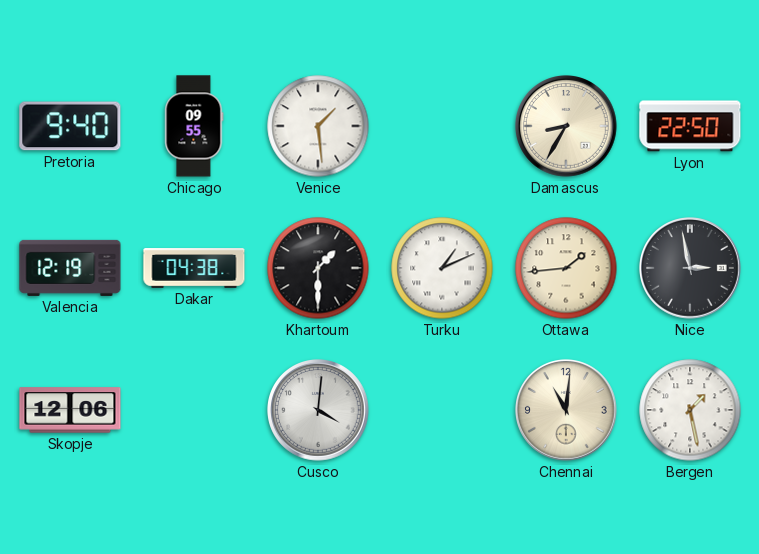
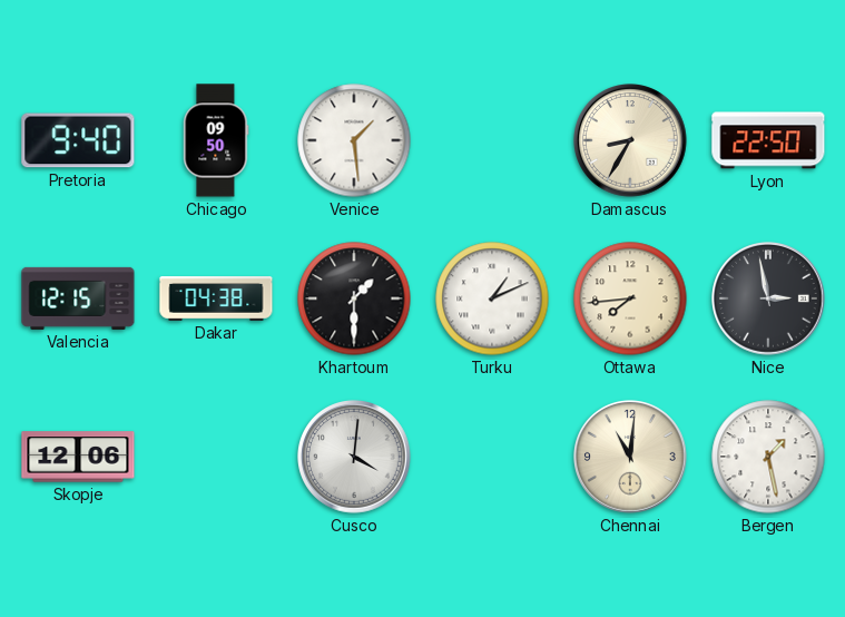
Chicago: 09:55 -> 09:50
Valencia: 12:19 -> 12:15
Ottawa: 1:44 -> 7:44
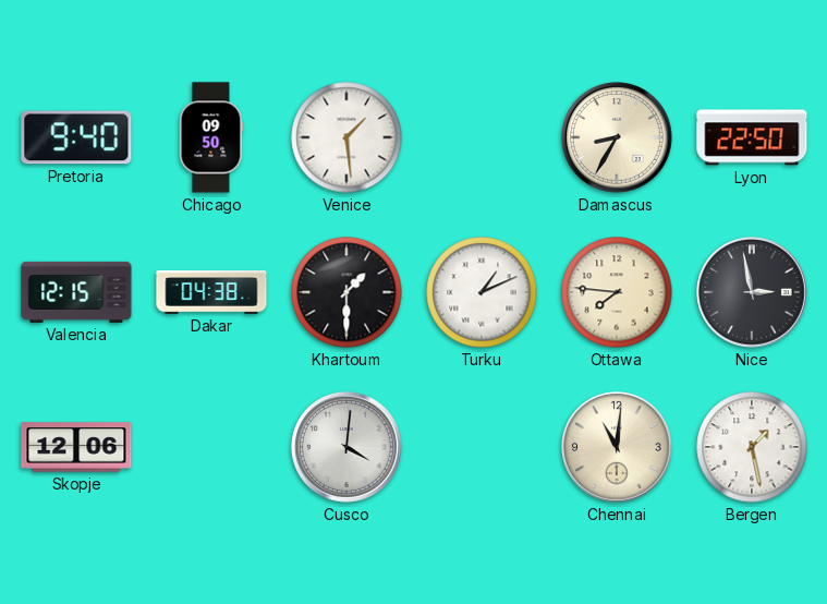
Ottawa: 7:44 -> 7:46
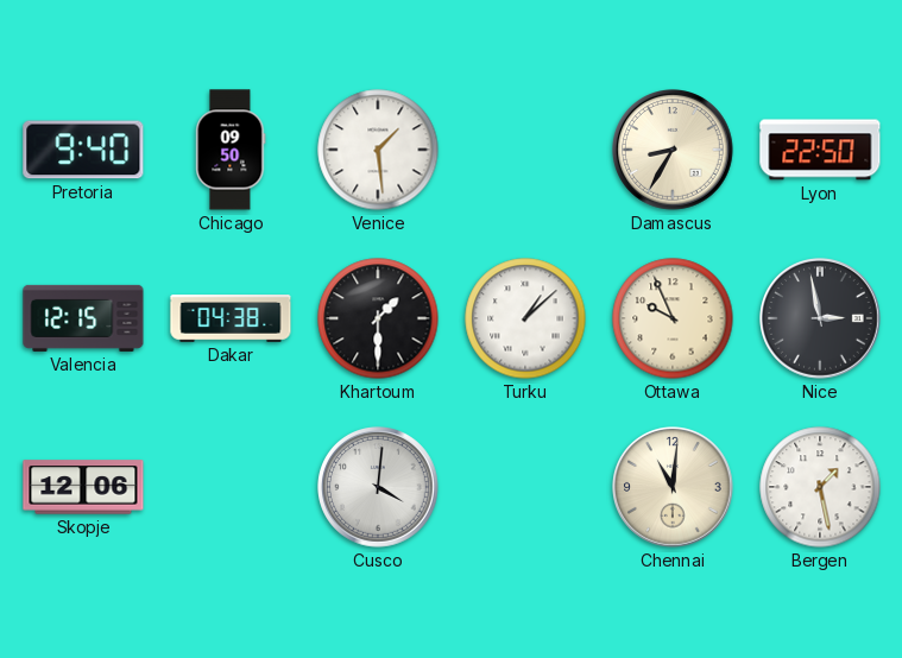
Turku: 1:11 -> 1:08
Ottawa: 7:46 -> 9:56
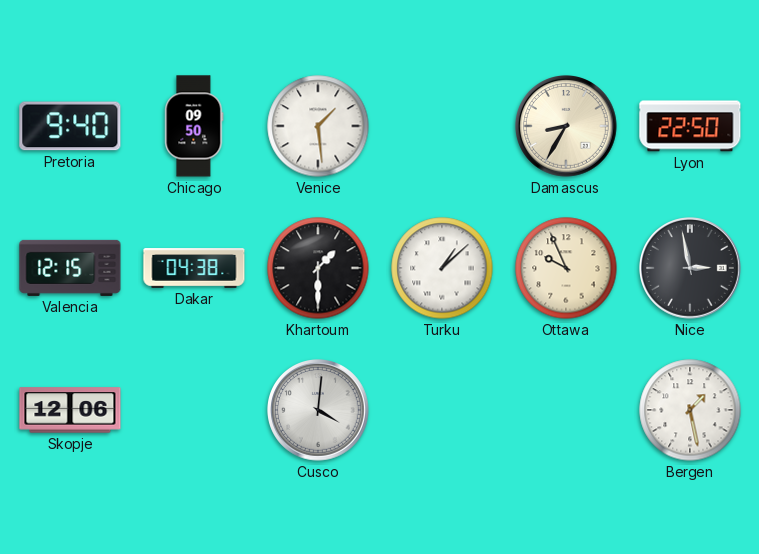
Chennai: 11:01 -> none
